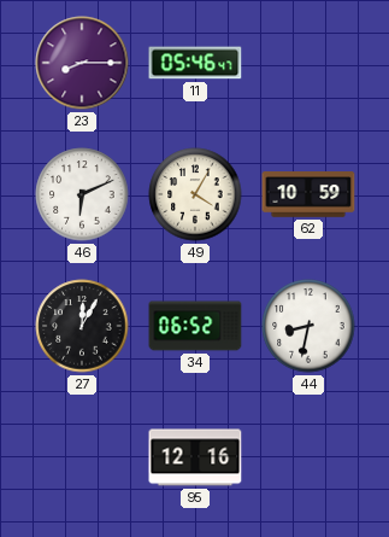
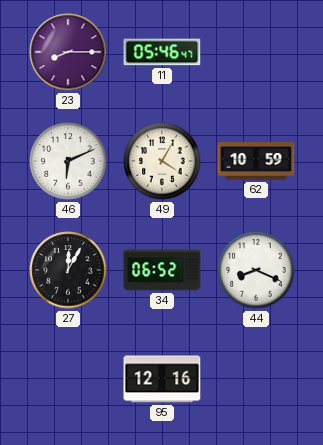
44: 8:32 -> 8:19
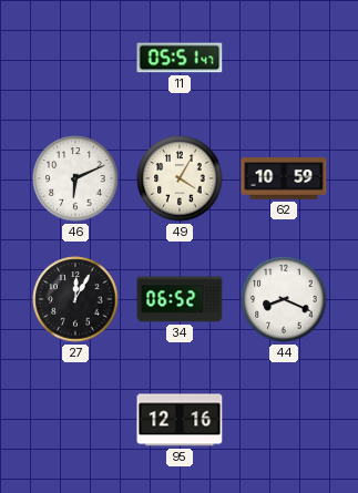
23: 8:15 -> none
11: 05:46 -> 05:51
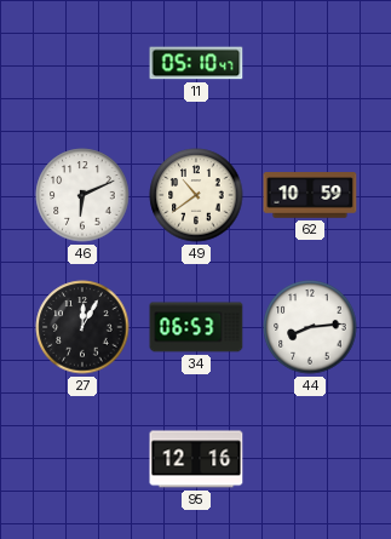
11: 05:51 -> 05:10
49: 4:05 -> 10:39
34: 06:52 -> 06:53
44: 8:19 -> 8:14
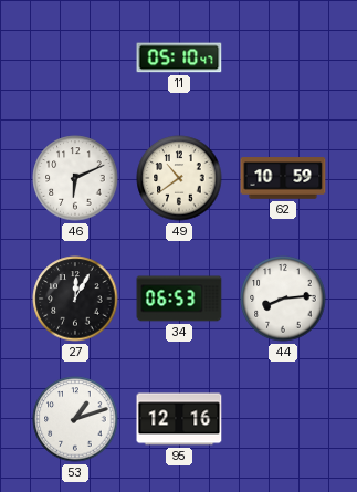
53: none -> 1:12
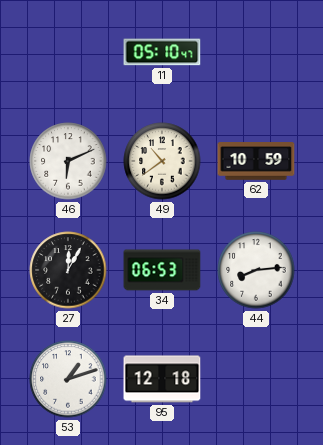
95: 12:16 -> 12:18
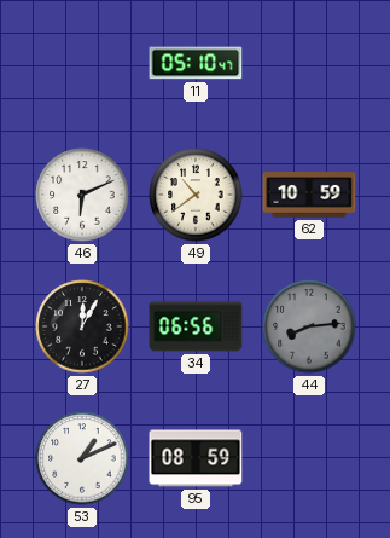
34: 06:53 -> 06:56
44 dial: white -> grey
53: 1:12 -> 1:11
95: 12:18 -> 08:59
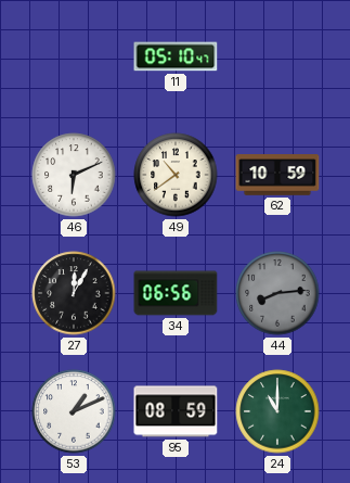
24: none -> 11:00
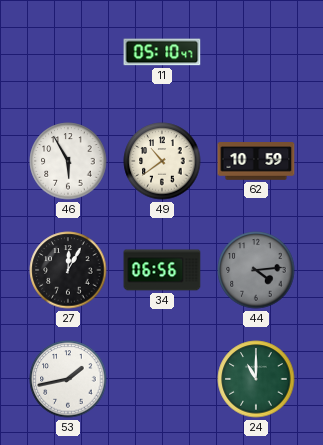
46: 6:11 -> 5:55
44: 8:14 -> 4:14
53: 1:11 -> 1:43
95: 08:59 -> none
